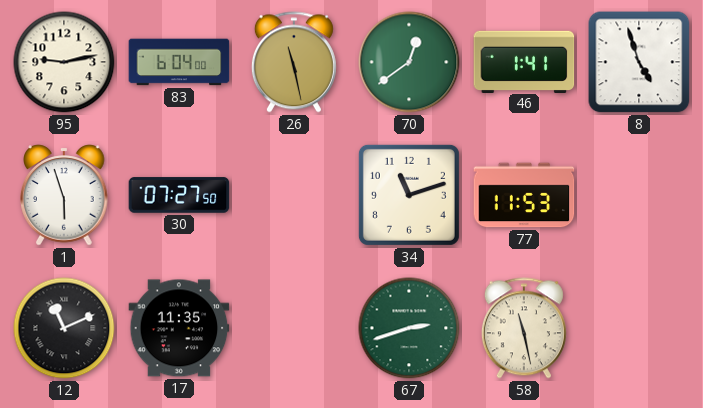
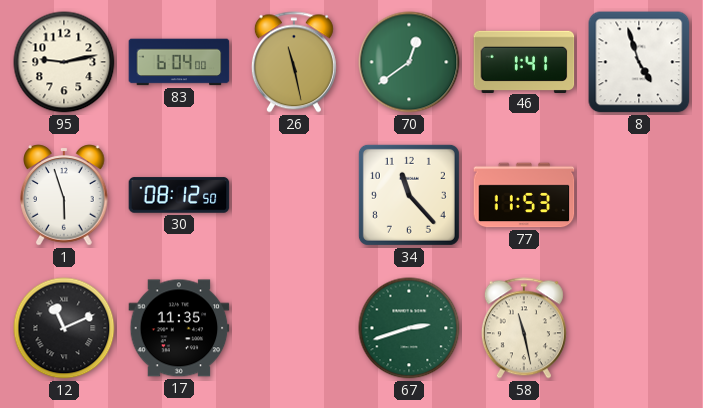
30: 07:27 -> 08:12
34: 11:12 -> 11:23
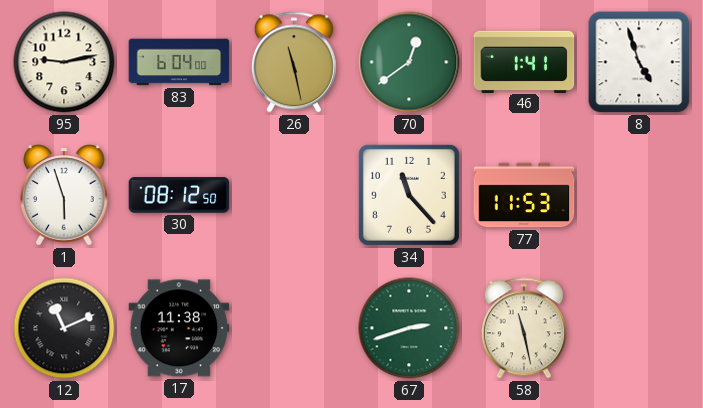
17: 11:35 -> 11:38
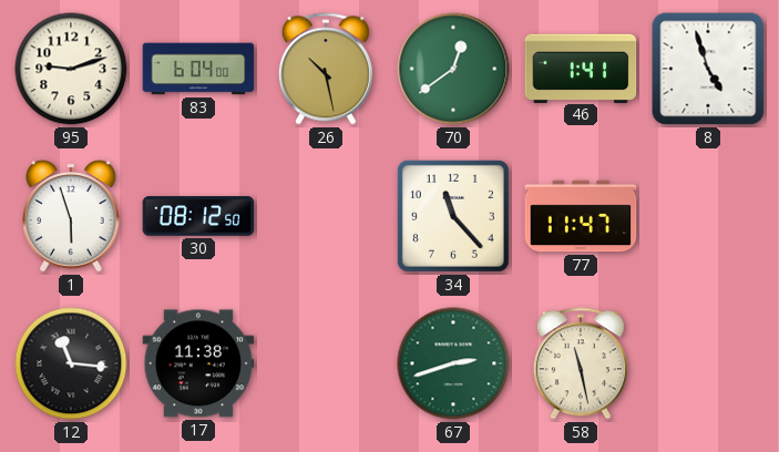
95: 9:13 -> 9:12
26: 11:28 -> 10:28
77: 11:53 -> 11:47
12: 11:11 -> 11:16
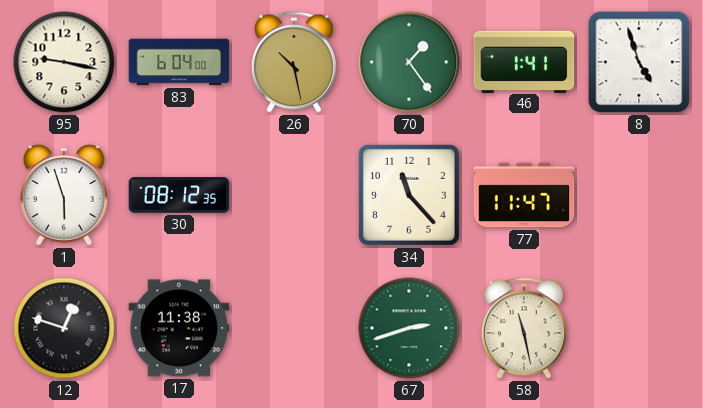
95: 9:12 -> 9:17
70: 12:39 -> 1:24
30: 08:12:50 -> 08:12:35
12: 11:16 -> 12:48
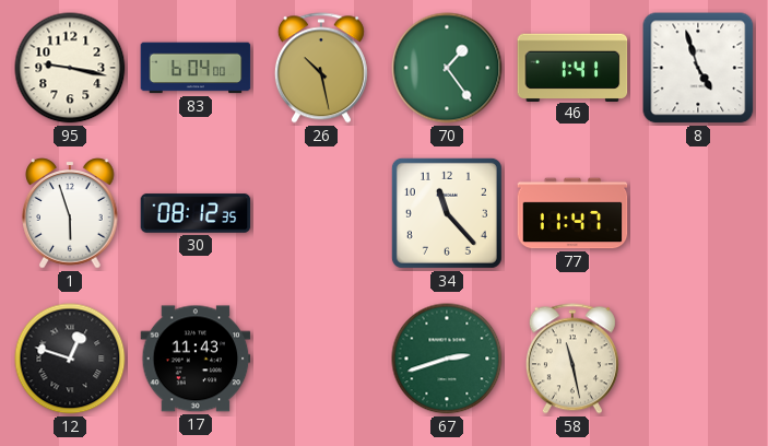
17: 11:38 -> 11:43
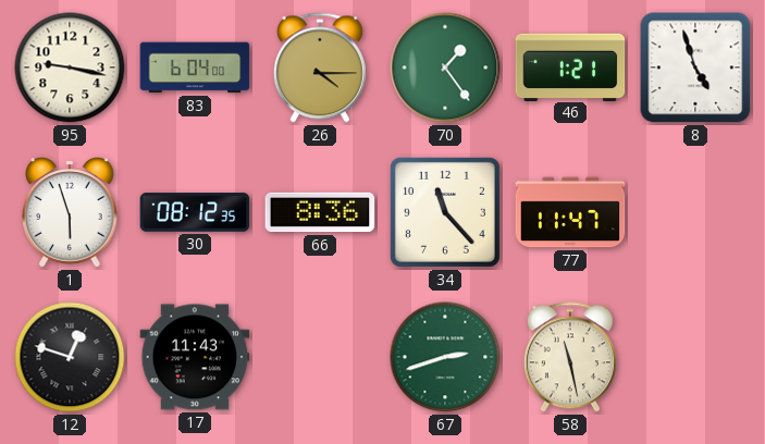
26: 10:28 -> 4:15
46: 1:41 -> 1:21
66: none -> 8:36
